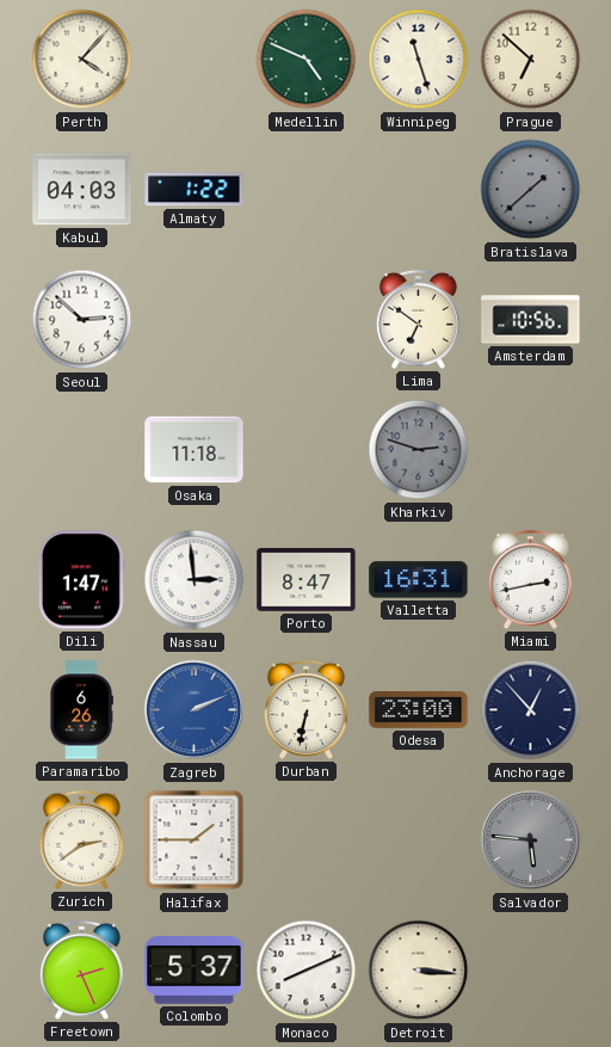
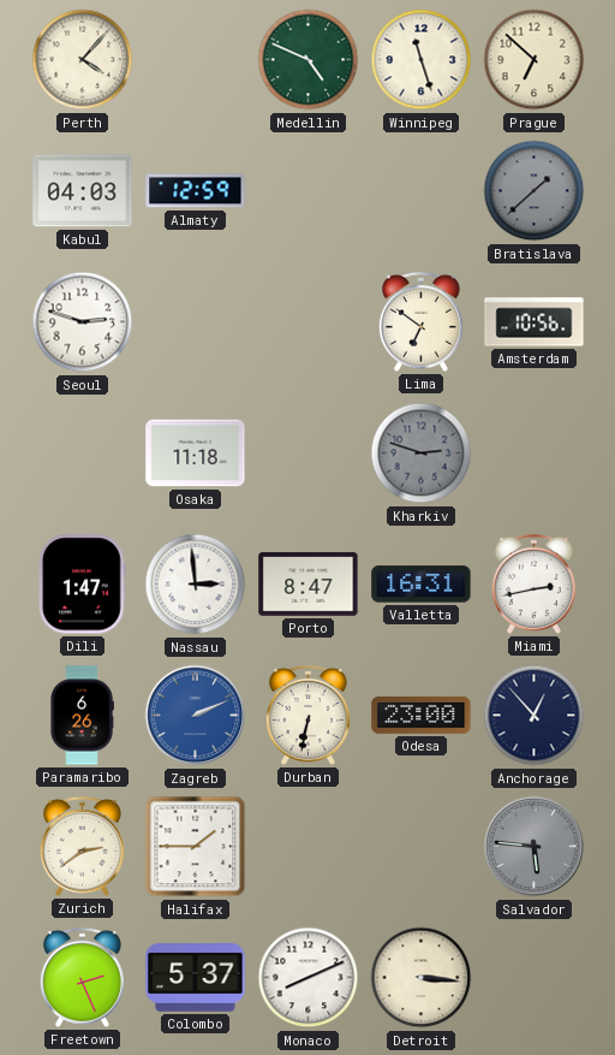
Almaty: 1:22 -> 12:59
Seoul: 2:52 -> 2:48
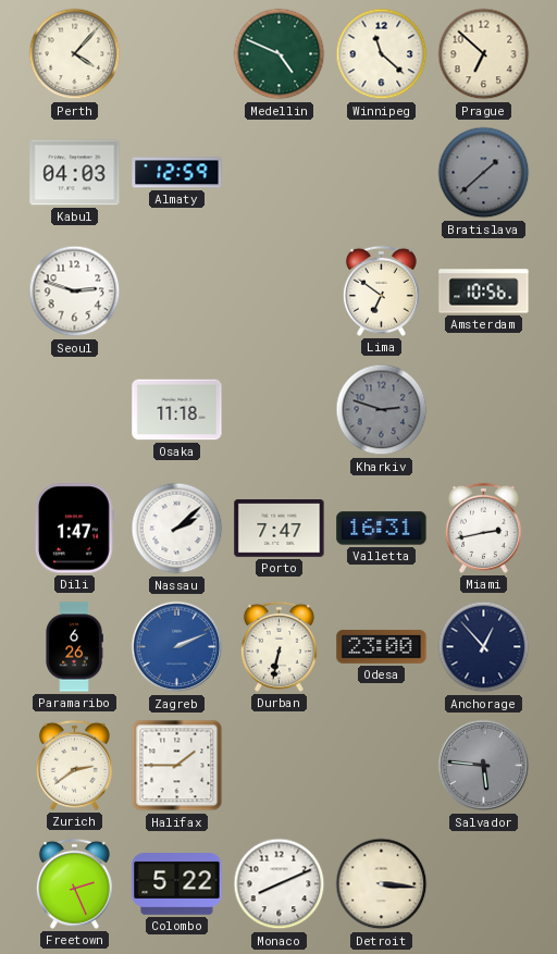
Winnipeg: 11:27 -> 11:22
Nassau: 2:59 -> 2:08
Porto: 8:47 -> 7:47
Colombo: 5:37 -> 5:22
